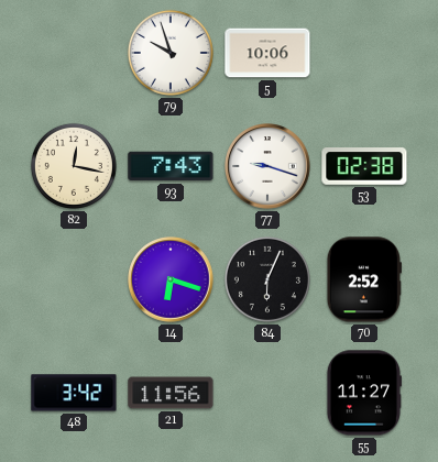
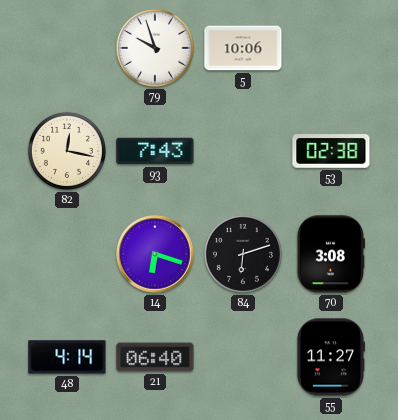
77: 9:18 -> none
84: 6:04 -> 6:12
70: 2:52 -> 3:08
48: 3:42 -> 4:14
21: 11:56 -> 06:40
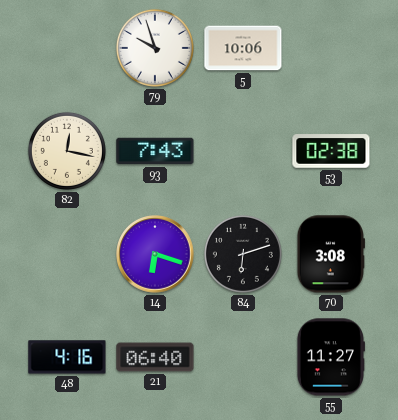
48: 4:14 -> 4:16
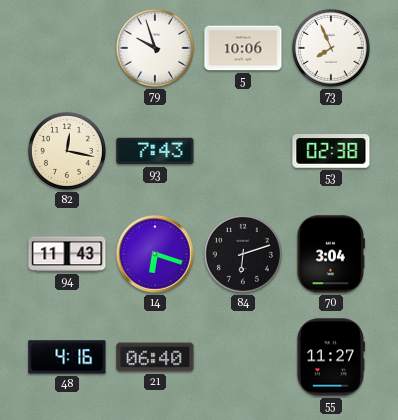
73: none -> 7:56
94: none -> 11:43
70: 3:08 -> 3:04
